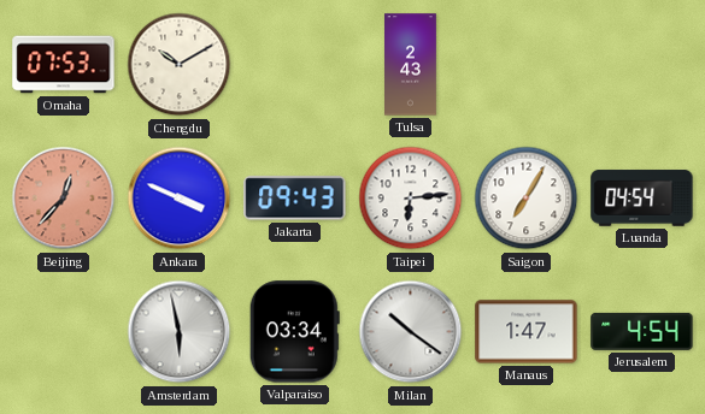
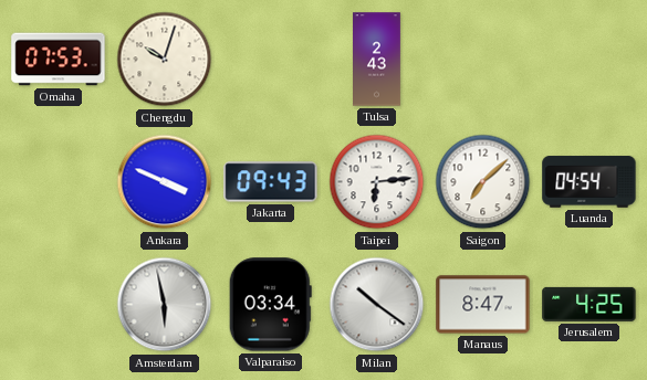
Chengdu: 10:10 -> 10:03
Beijing: 12:37 -> none
Saigon: 7:05 -> 7:08
Manaus: 1:47 -> 8:47
Jerusalem: 4:54 -> 4:25
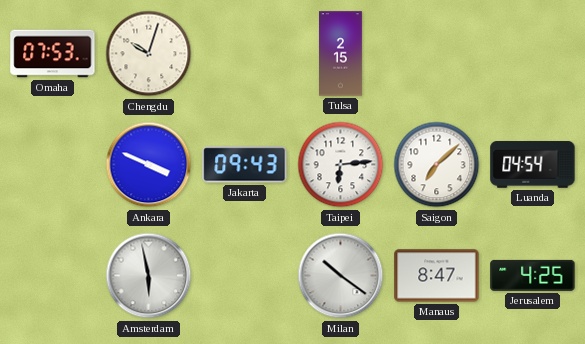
Tulsa: 2:43 -> 2:15
Valparaiso: 03:34 -> none
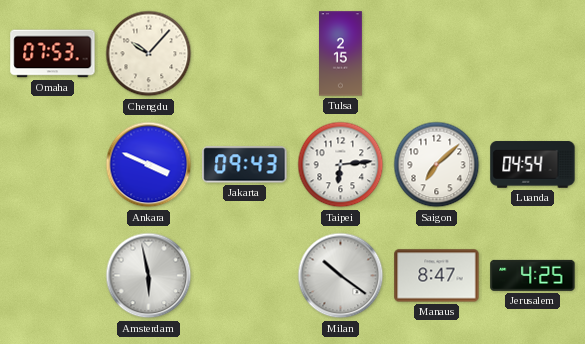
Chengdu: 10:03 -> 10:07
